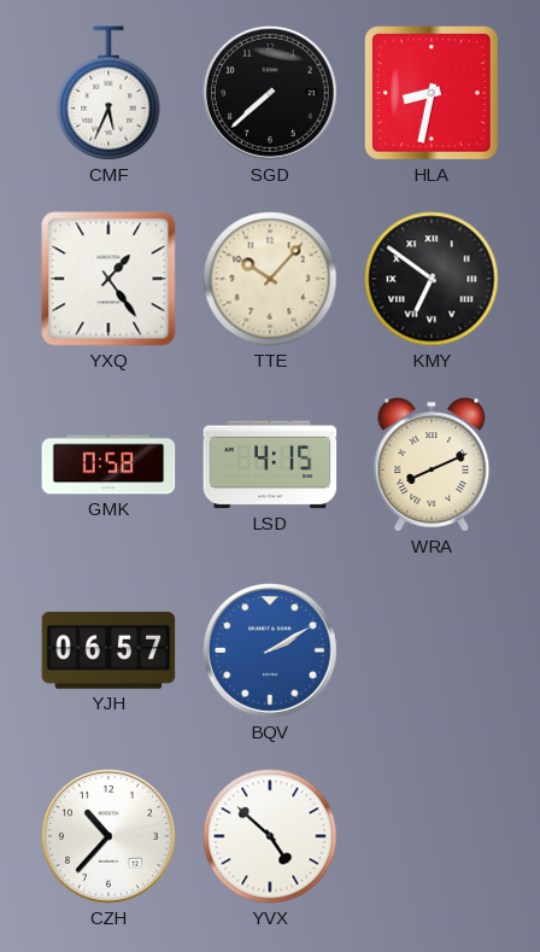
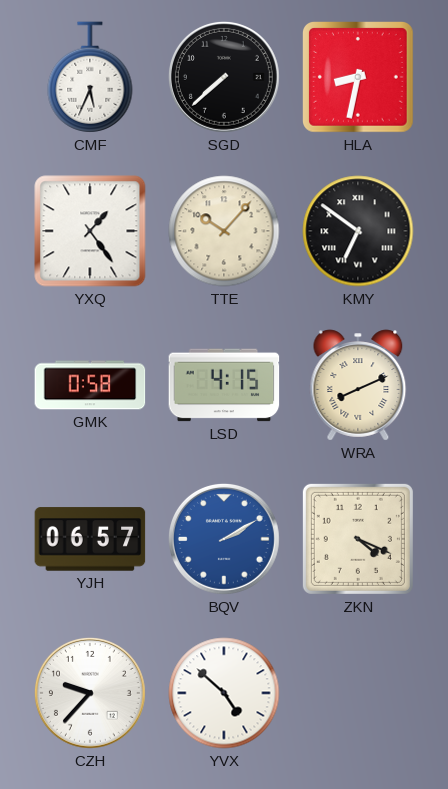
ZKN: none -> 4:19
CZH: 10:37 -> 9:37
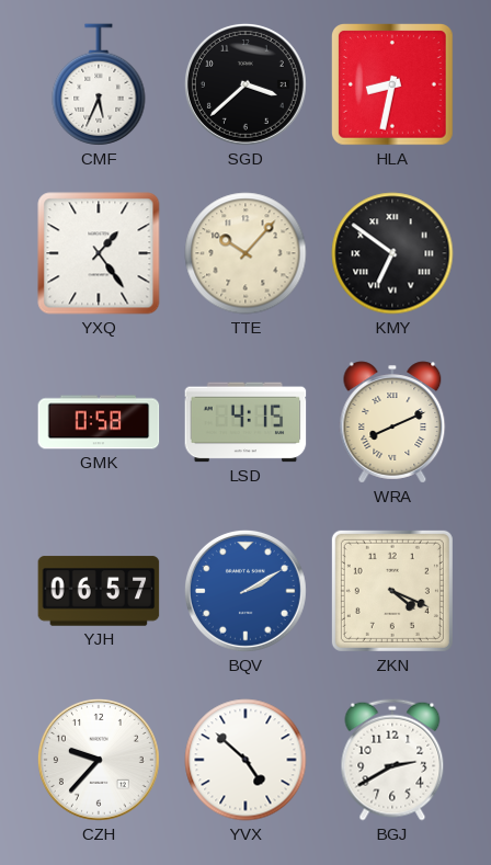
SGD: 7:38 -> 3:38
BGJ: none -> 2:40
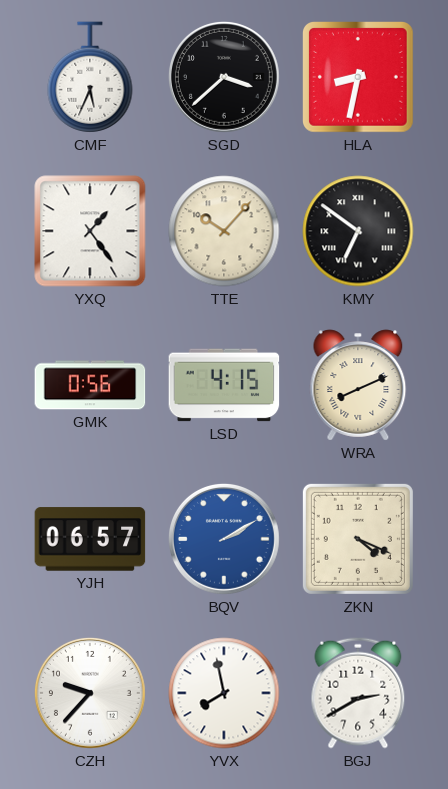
GMK: 0:58 -> 0:56
YVX: 4:52 -> 7:58
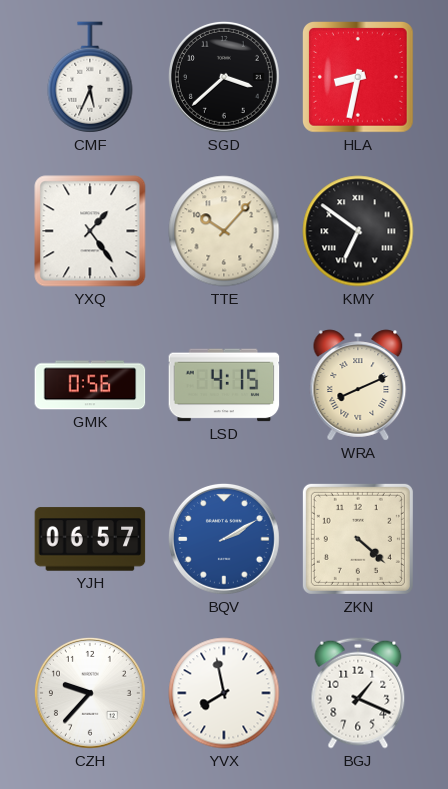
ZKN: 4:19 -> 4:22
BGJ: 2:40 -> 1:19
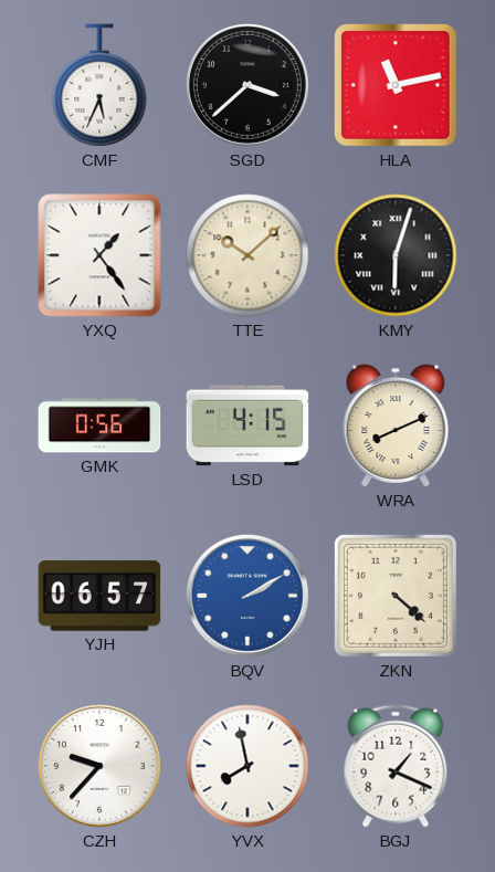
HLA: 8:32 -> 11:13
TTE: 10:07 -> 10:08
KMY: 6:51 -> 6:03
